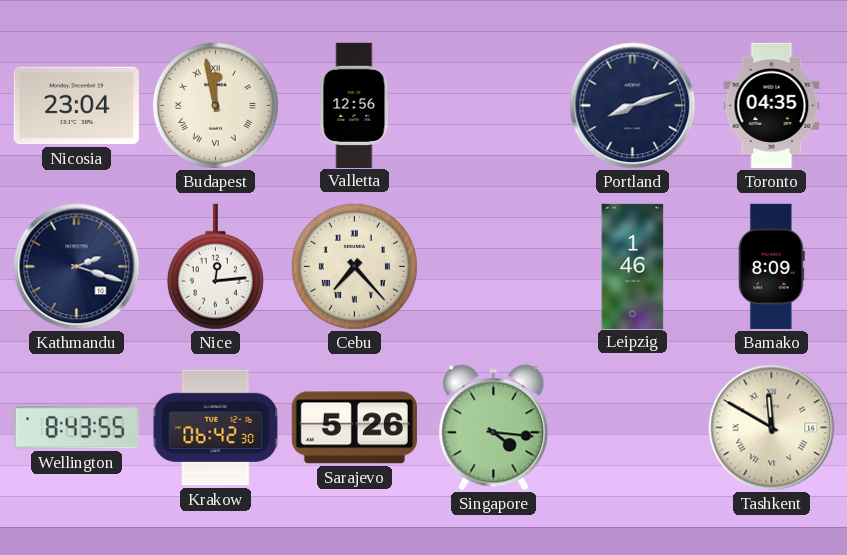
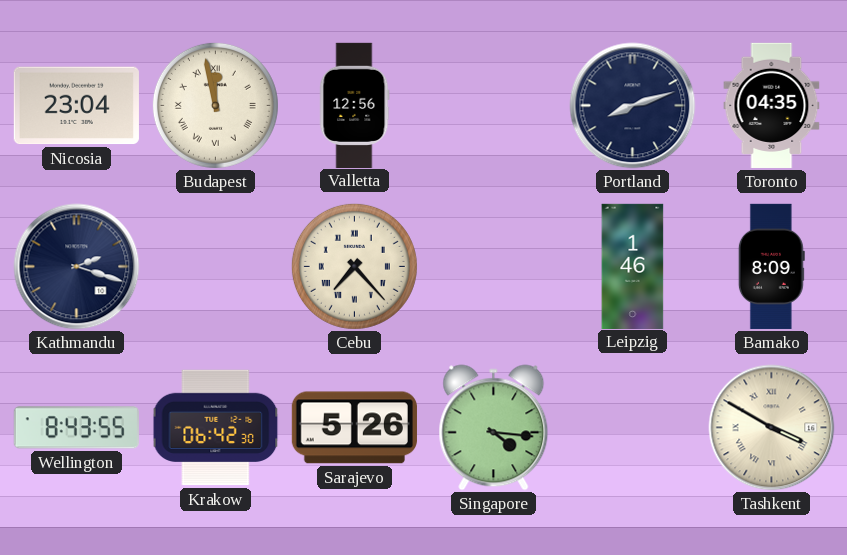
Nice: 12:14 -> none
Tashkent: 11:50 -> 3:50
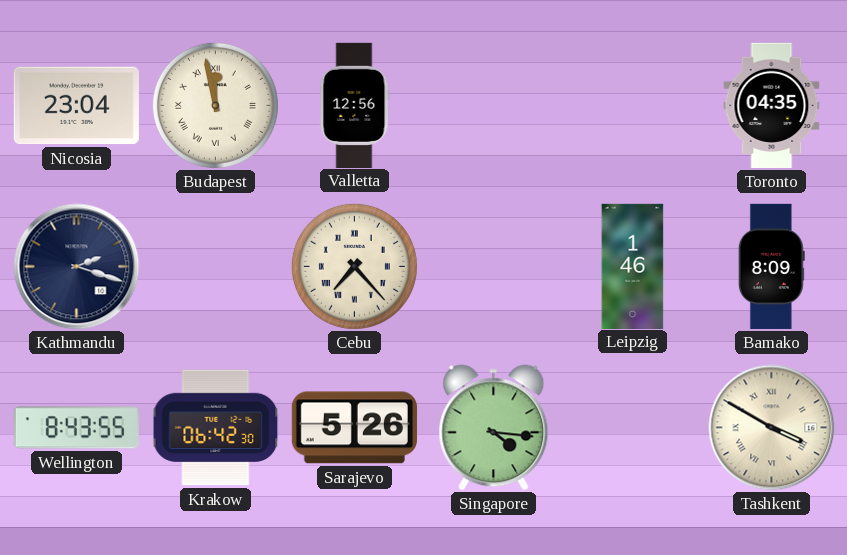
Portland: 8:12 -> none
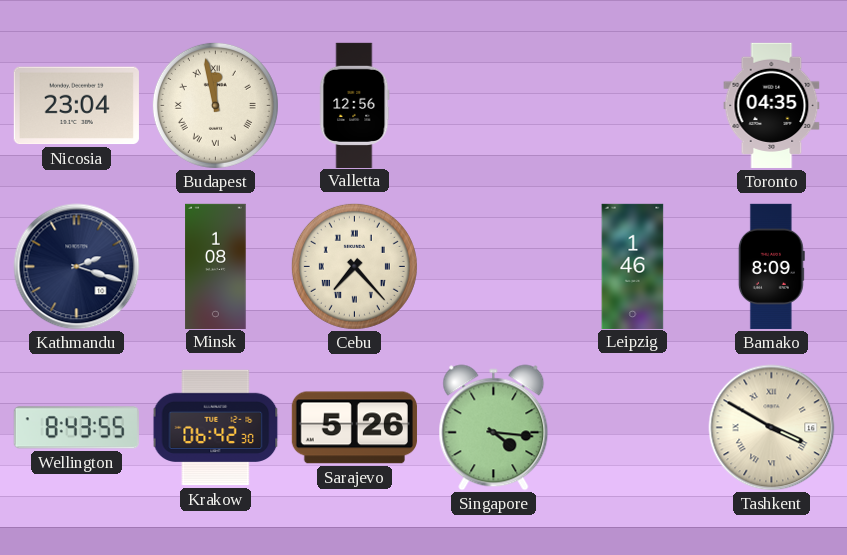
Minsk: none -> 1:08
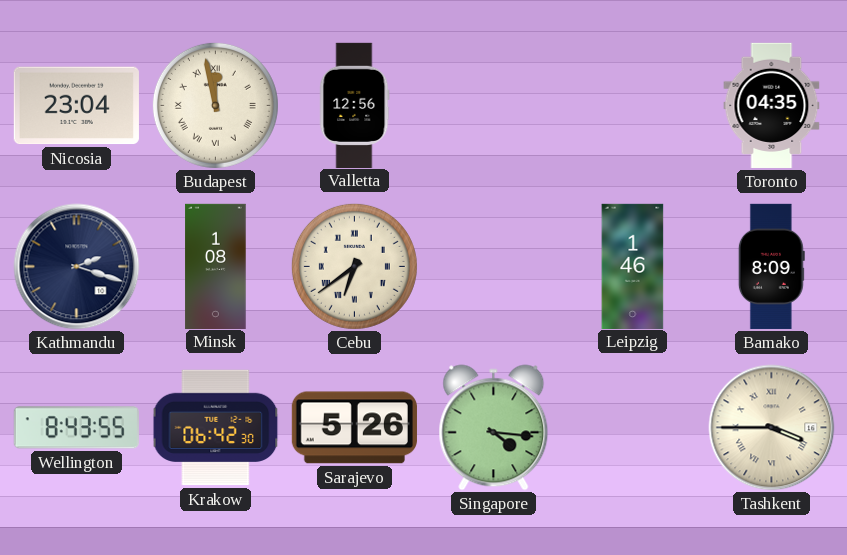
Cebu: 7:23 -> 6:39
Tashkent: 3:50 -> 3:45
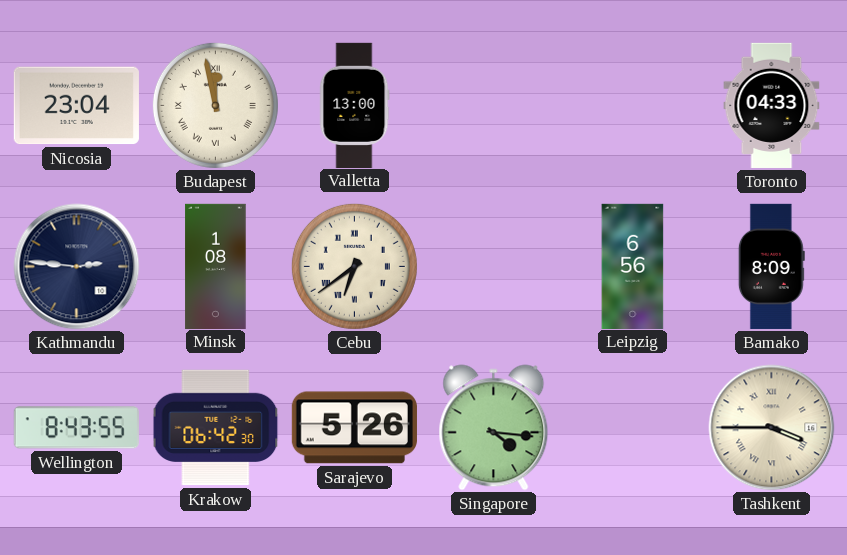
Valletta: 12:56 -> 13:00
Toronto: 04:35 -> 04:33
Kathmandu: 2:18 -> 2:46
Leipzig: 1:46 -> 6:56
